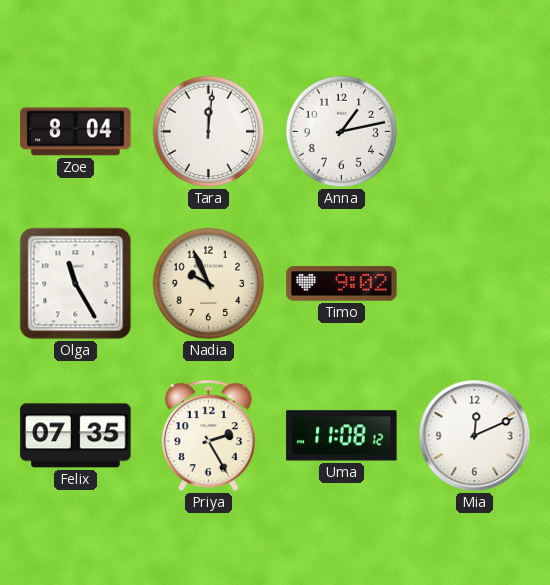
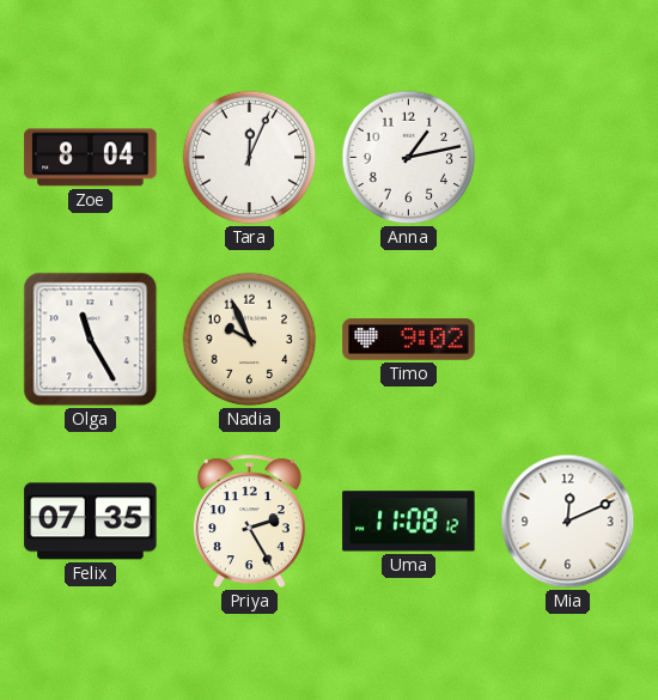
Tara: 12:01 -> 12:04
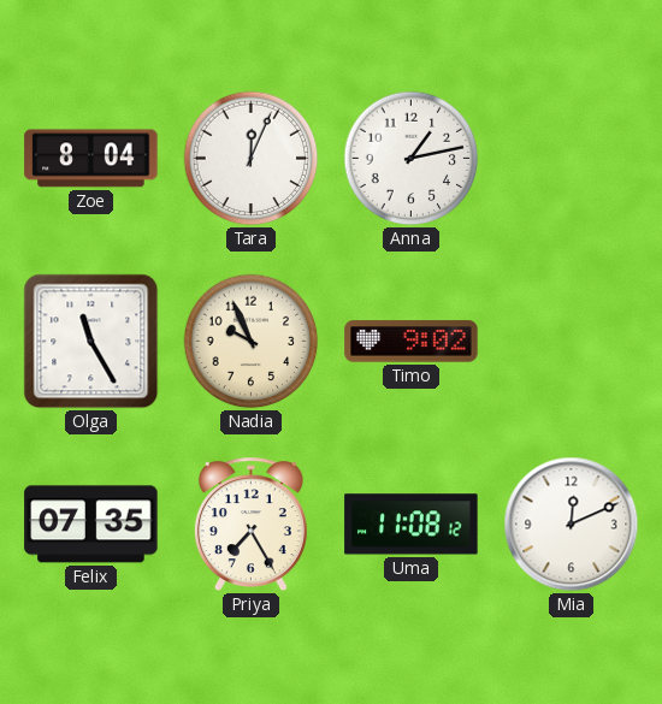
Priya: 2:25 -> 7:25
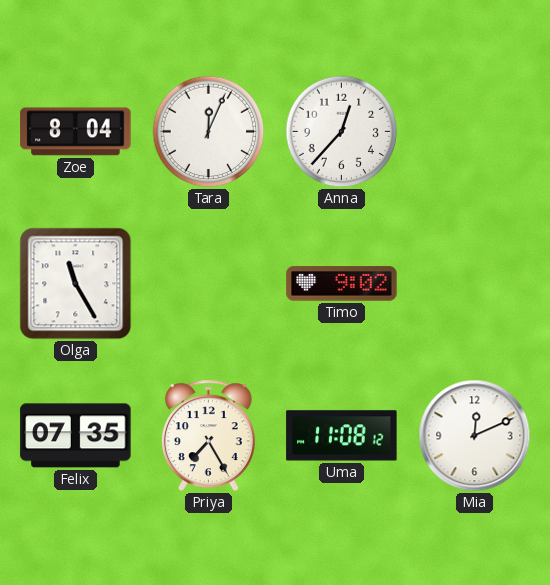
Anna: 1:13 -> 12:37
Nadia: 9:56 -> none
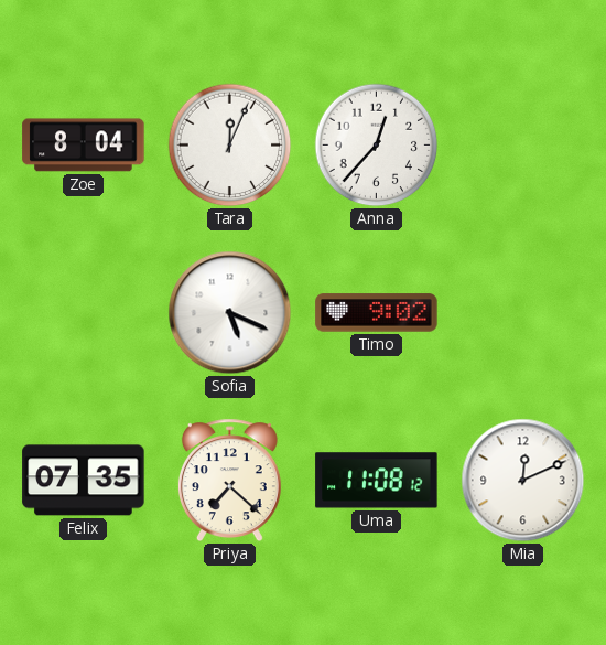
Olga: 11:25 -> none
Sofia: none -> 5:19
Priya: 7:25 -> 7:22
